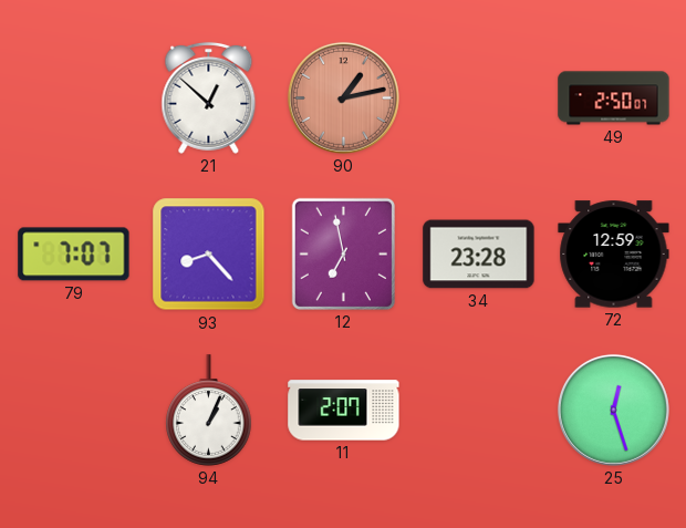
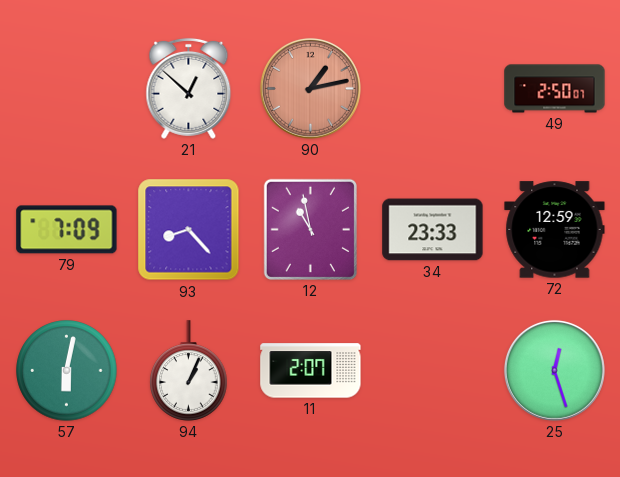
79: 7:07 -> 7:09
12: 6:58 -> 10:58
34: 23:28 -> 23:33
57: none -> 6:02
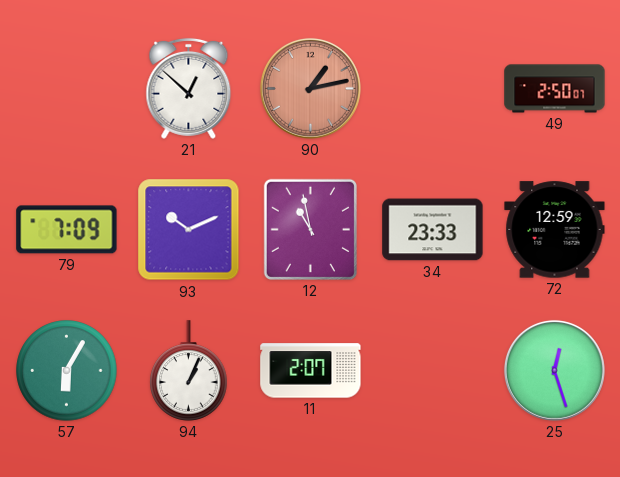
93: 8:23 -> 10:11
57: 6:02 -> 6:05
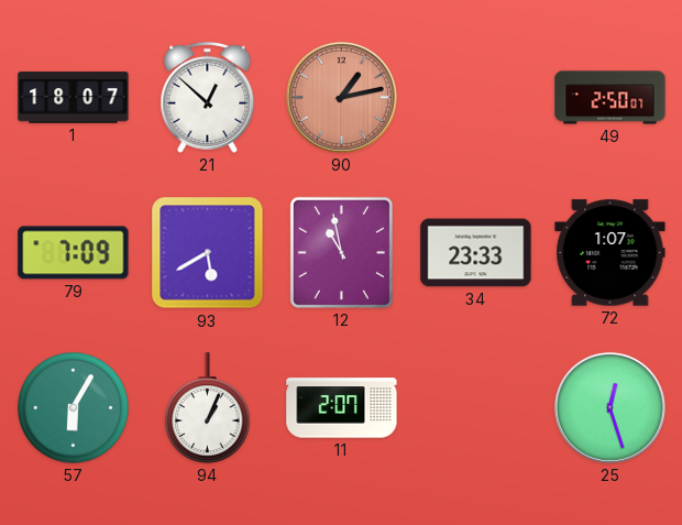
1: none -> 18:07
93: 10:11 -> 5:40
72: 12:59 -> 1:07
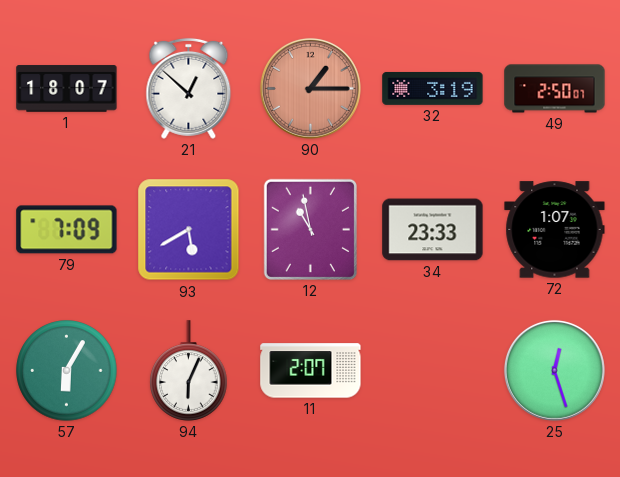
90: 1:13 -> 1:15
32: none -> 3:19
94: 1:04 -> 6:04
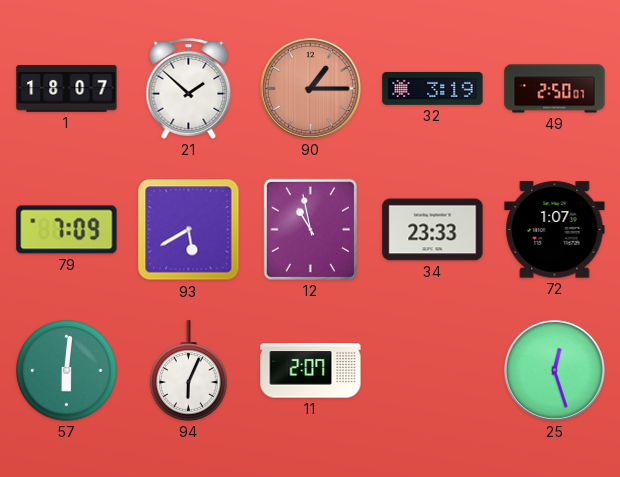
21: 12:52 -> 1:52
57: 6:05 -> 6:01
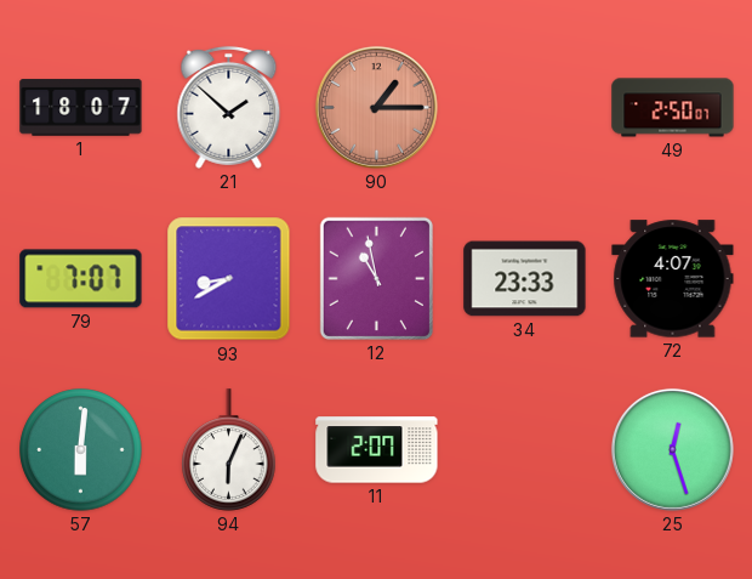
32: 3:19 -> none
79: 7:09 -> 7:07
93: 5:40 -> 8:40
72: 1:07 -> 4:07
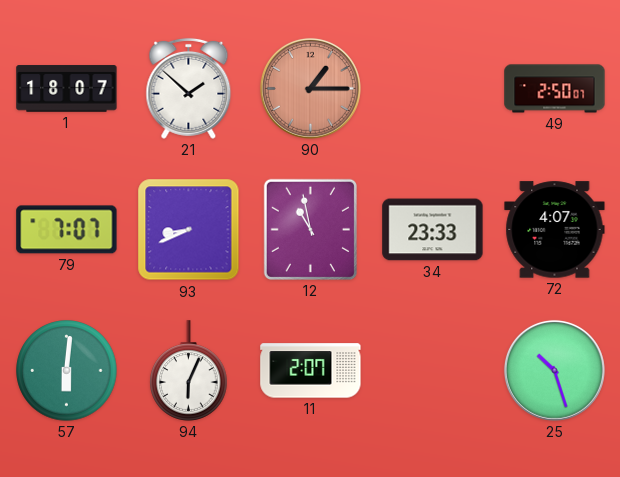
93: 8:40 -> 8:41
25: 12:27 -> 10:27
